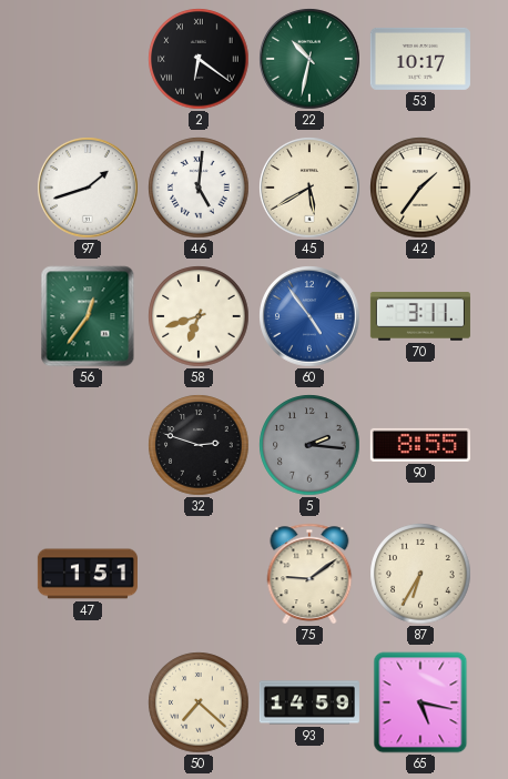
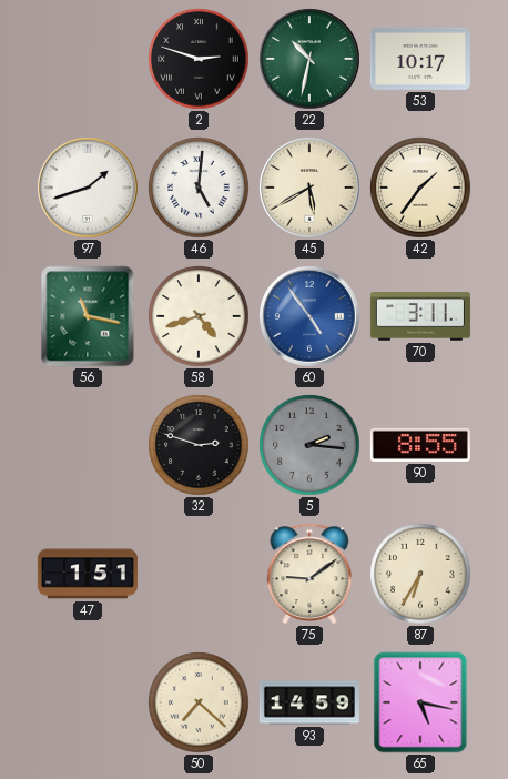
2: 6:21 -> 2:48
56: 12:36 -> 11:17
58: 6:42 -> 4:42
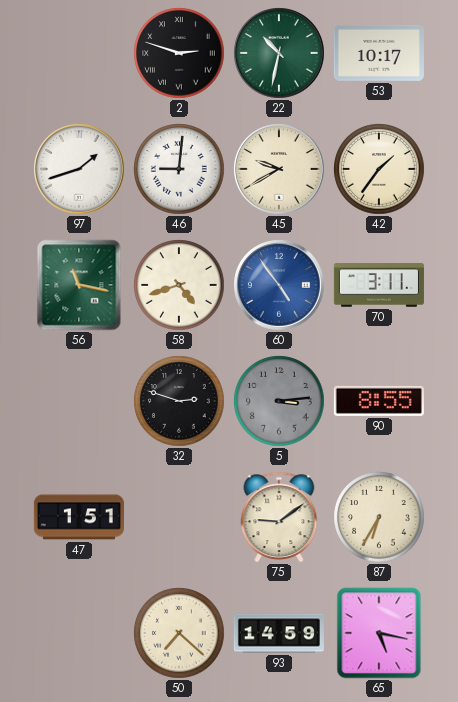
46: 5:01 -> 9:01
45: 5:40 -> 9:40
5: 2:16 -> 3:14
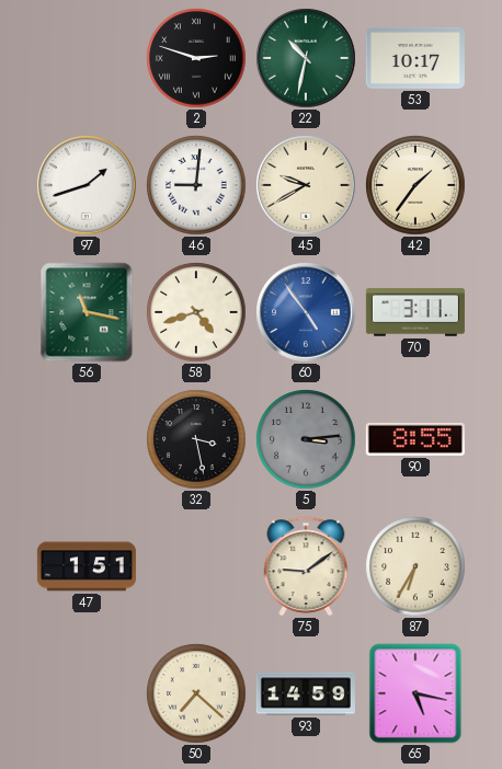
32: 2:48 -> 3:28
